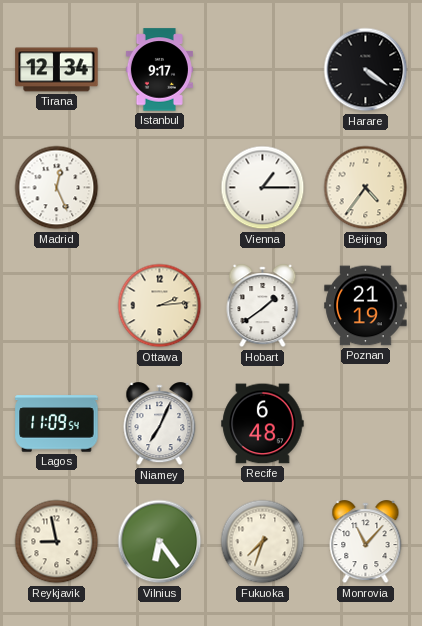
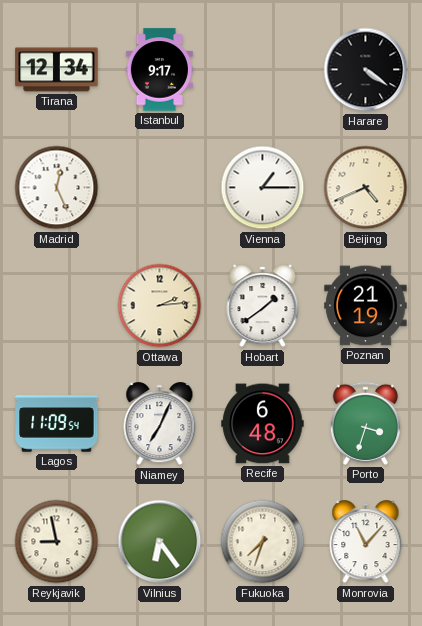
Beijing: 4:36 -> 4:41
Porto: none -> 3:33
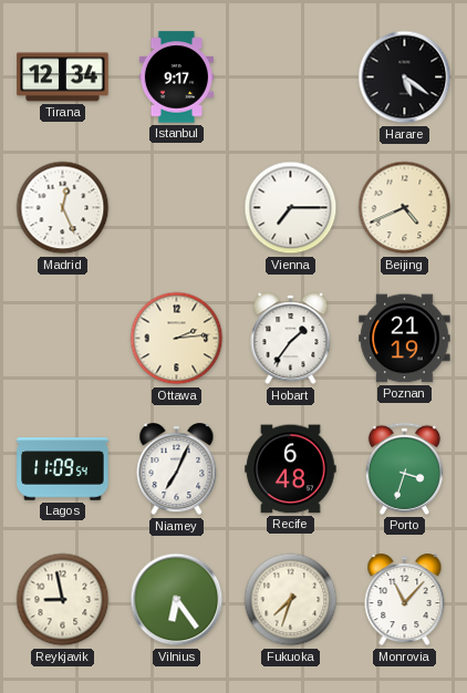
Harare: 4:21 -> 5:21
Vienna: 1:15 -> 7:15
Hobart: 1:39 -> 1:36
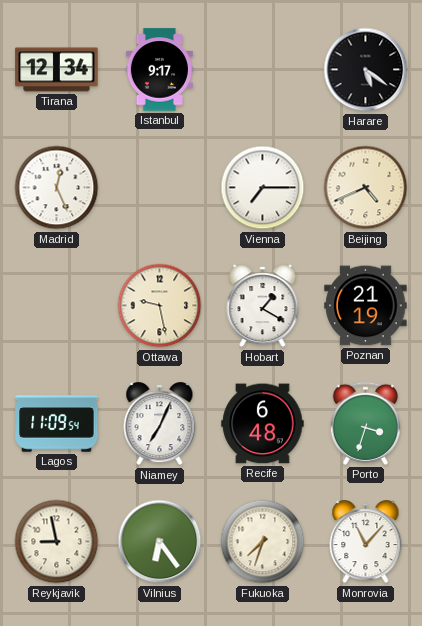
Ottawa: 2:14 -> 9:28
Hobart: 1:36 -> 1:20
